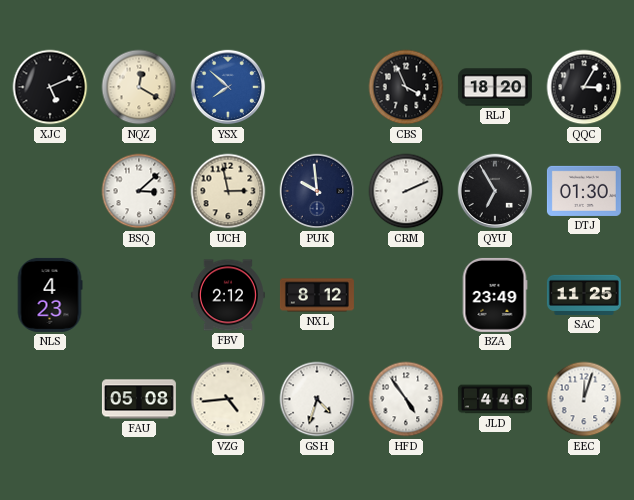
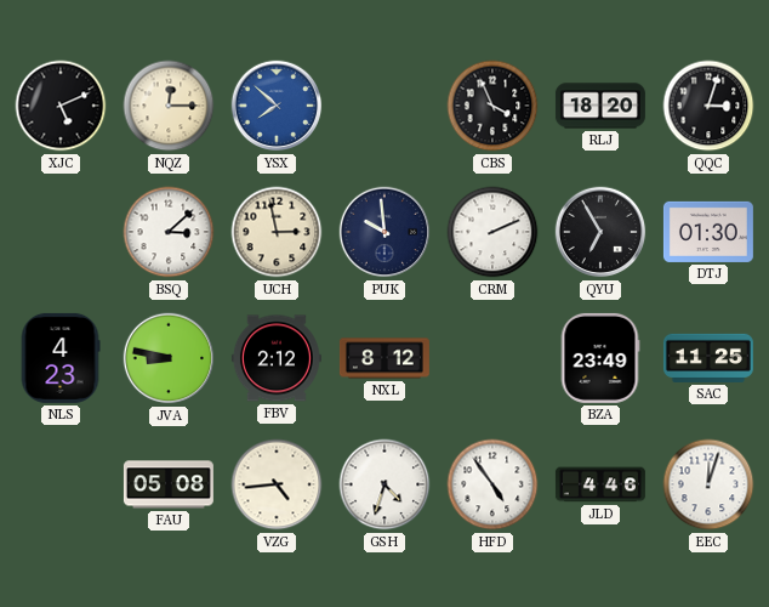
NQZ: 12:20 -> 12:15
QQC: 3:05 -> 3:03
JVA: none -> 8:47
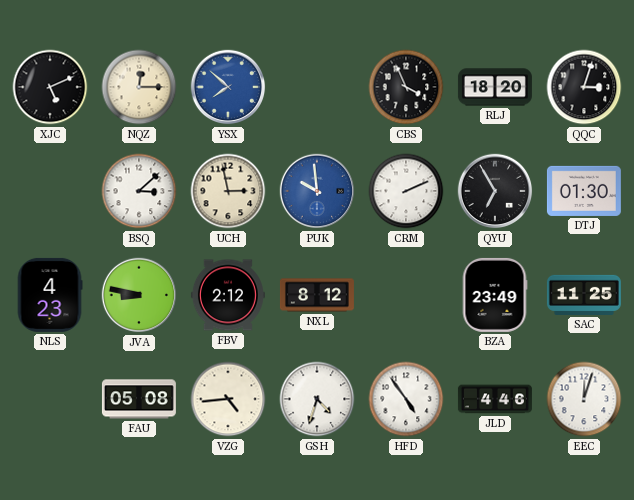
PUK dial: navy -> blue
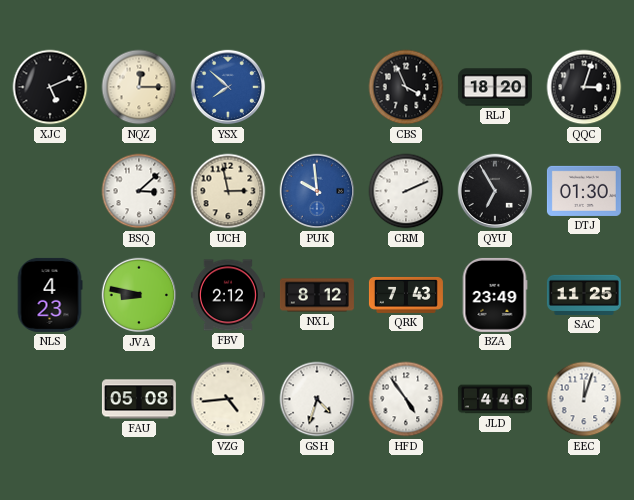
QRK: none -> 7:43
